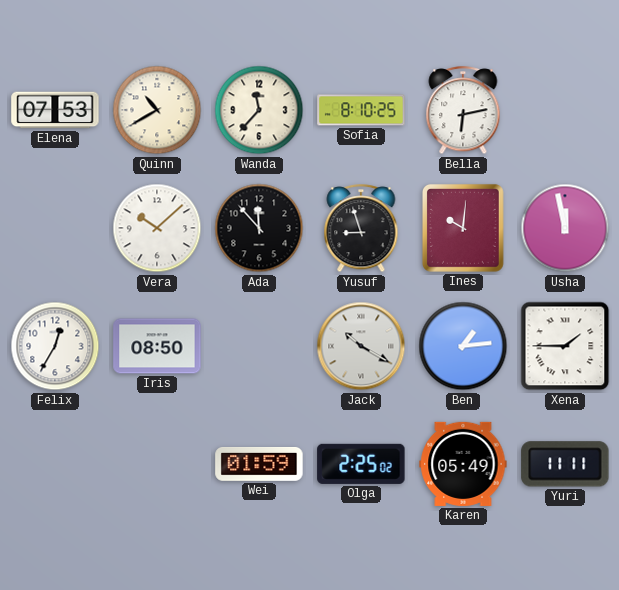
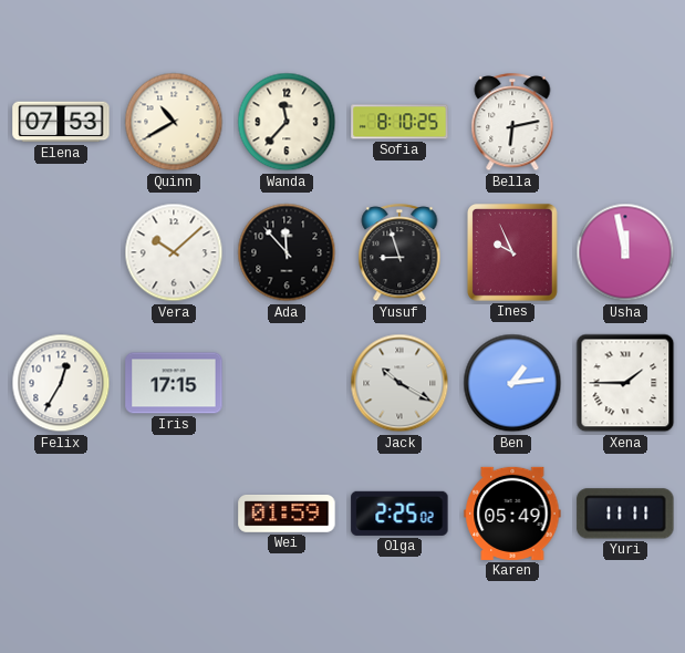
Ines: 10:01 -> 9:56
Iris: 08:50 -> 17:15
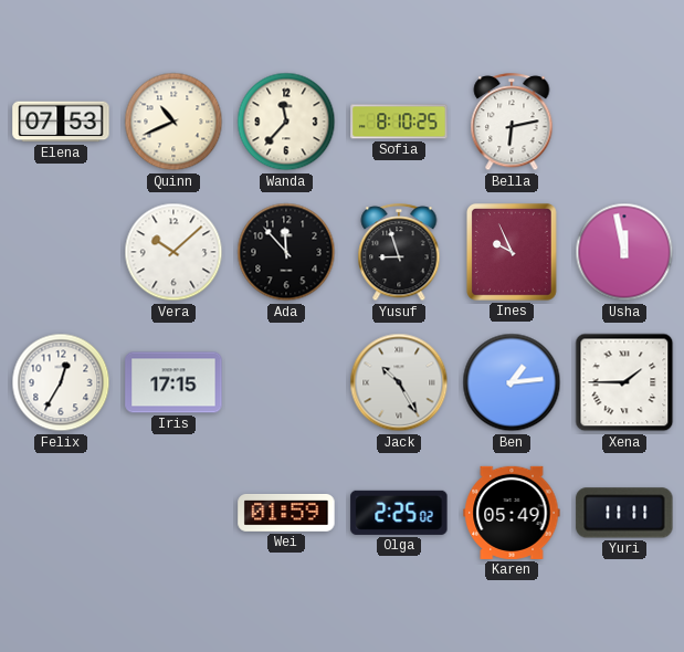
Quinn: 10:40 -> 10:41
Jack: 10:20 -> 10:25
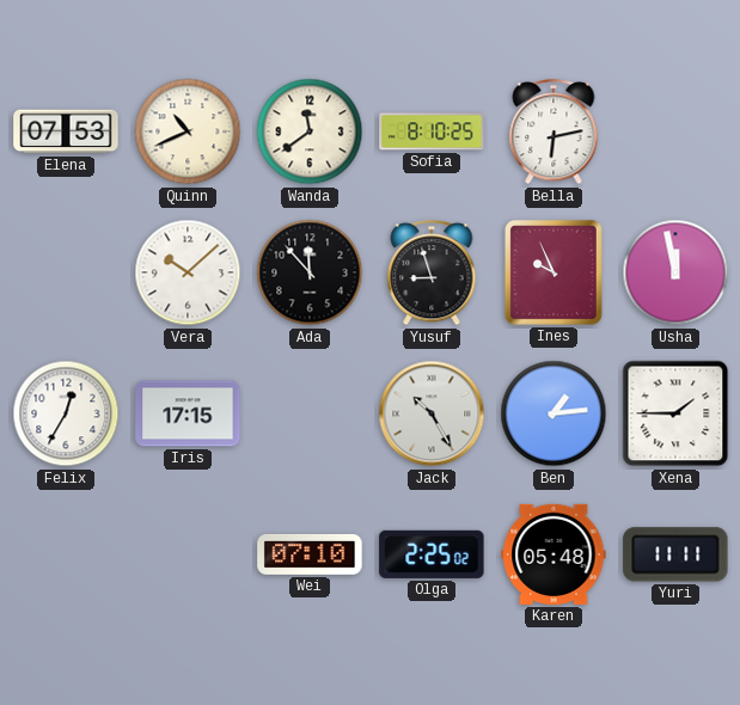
Wanda: 11:37 -> 11:39
Wei: 01:59 -> 07:10
Karen: 05:49 -> 05:48
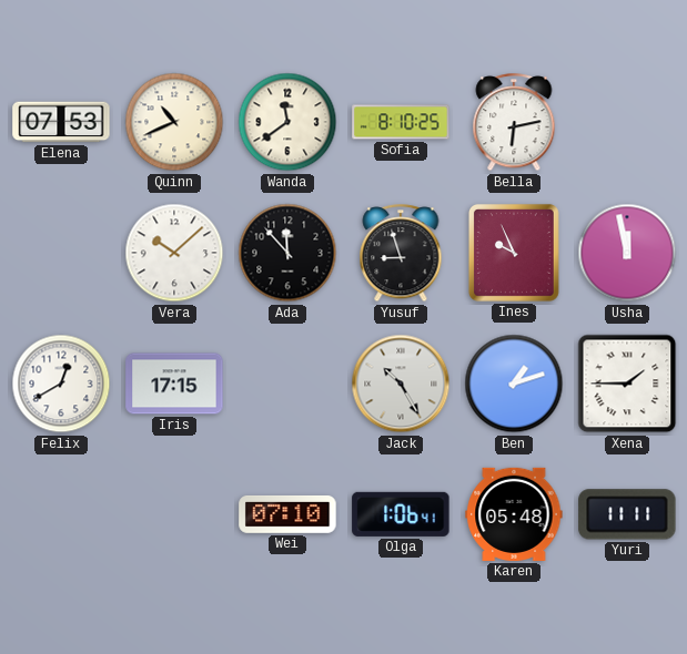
Felix: 12:35 -> 12:40
Ben: 1:14 -> 1:12
Olga: 2:25 -> 1:06
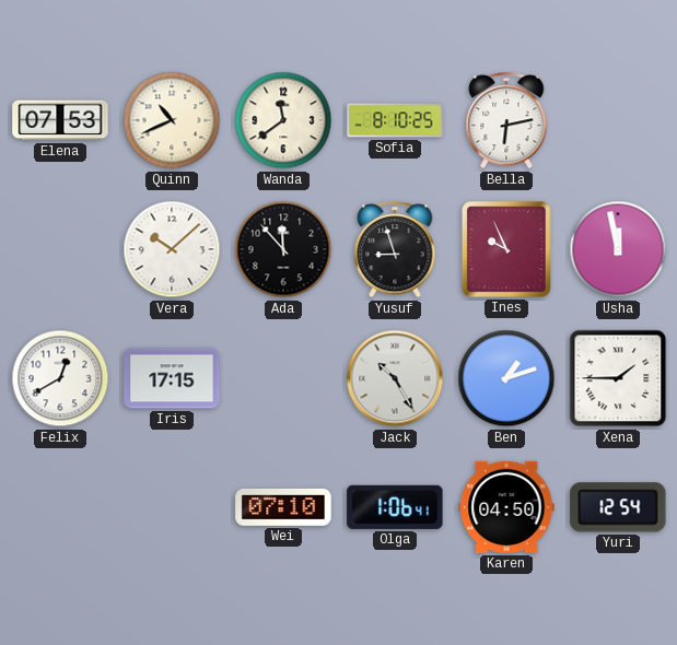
Karen: 05:48 -> 04:50
Yuri: 11:11 -> 12:54
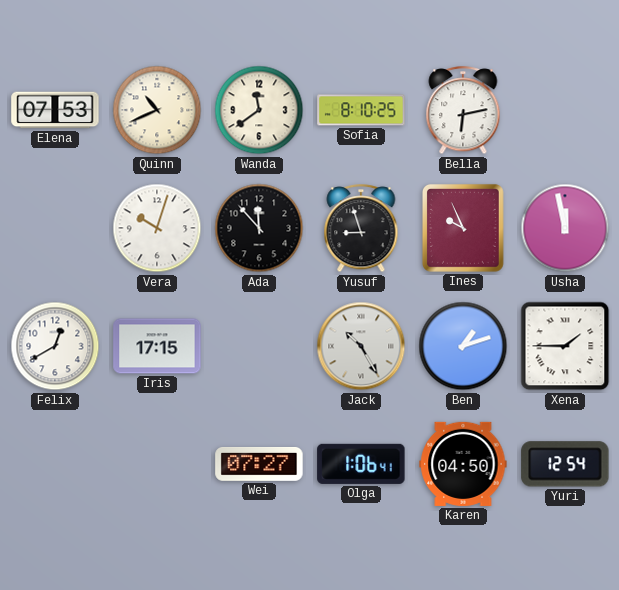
Vera: 10:08 -> 10:03
Wei: 07:10 -> 07:27
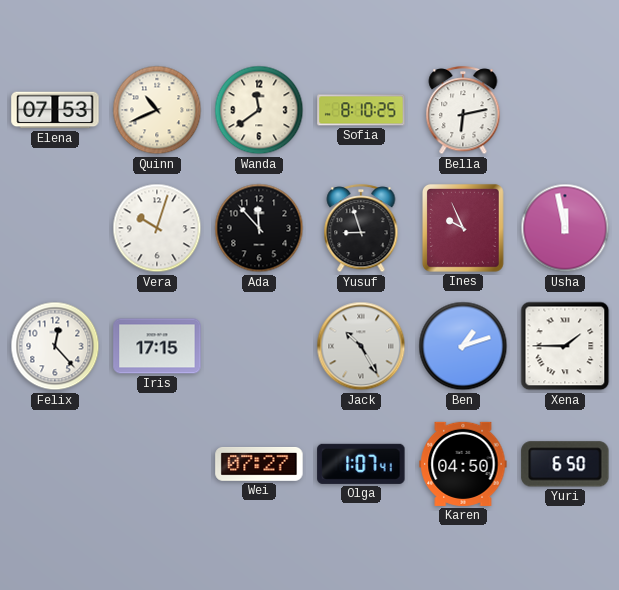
Felix: 12:40 -> 12:23
Olga: 1:06 -> 1:07
Yuri: 12:54 -> 6:50
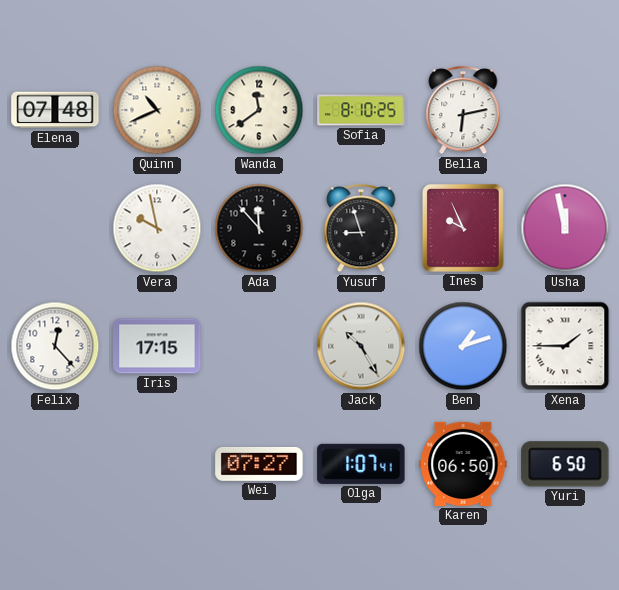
Elena: 07:53 -> 07:48
Vera: 10:03 -> 9:58
Karen: 04:50 -> 06:50
